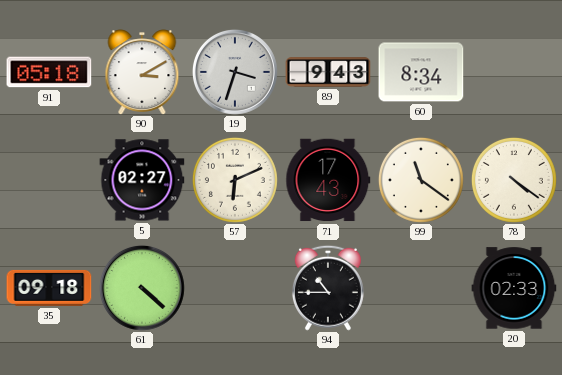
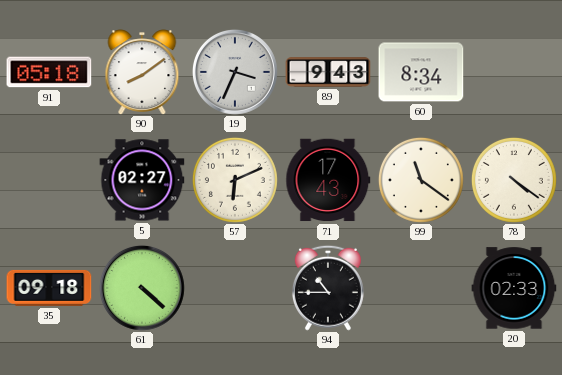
90: 3:10 -> 8:09
19: 3:33 -> 3:34
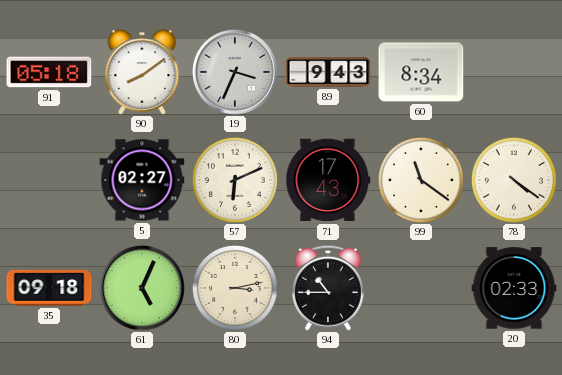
61: 4:22 -> 5:04
80: none -> 3:13
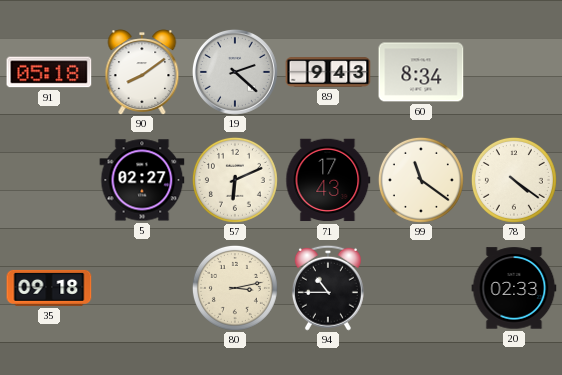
19: 3:34 -> 2:22
61: 5:04 -> none
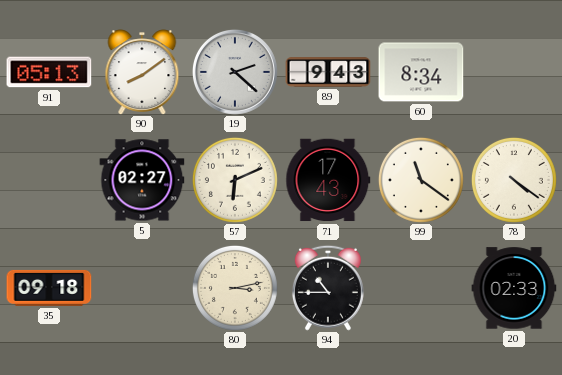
91: 05:18 -> 05:13
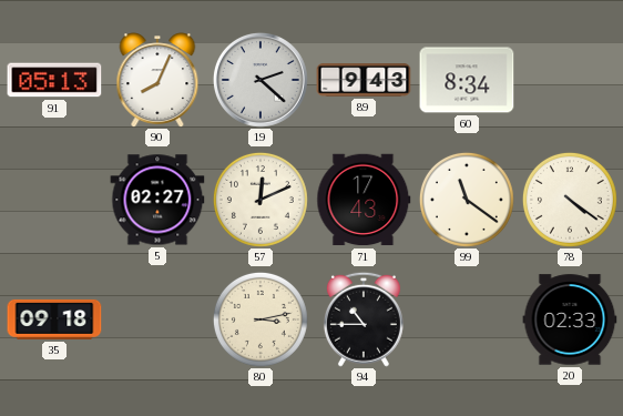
90: 8:09 -> 8:04
57: 6:11 -> 12:11
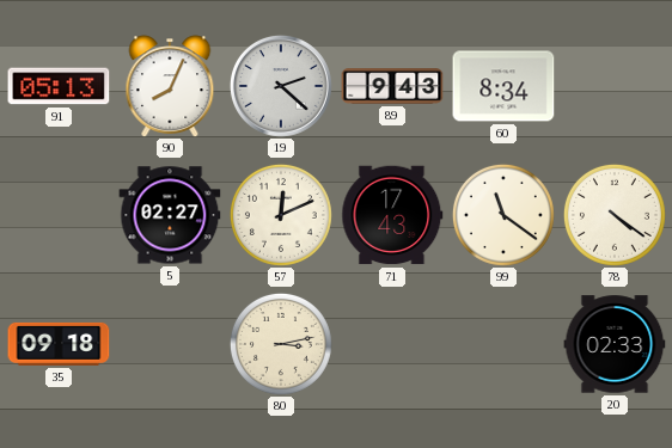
94: 10:45 -> none
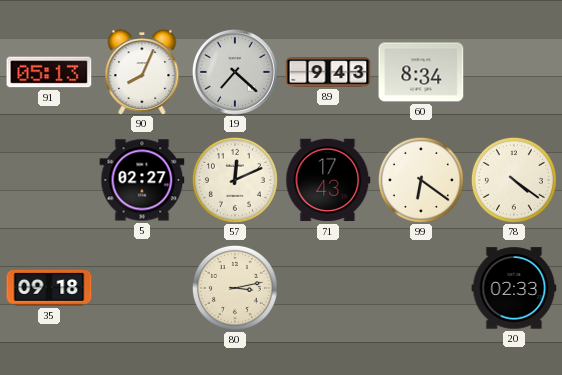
19: 2:22 -> 7:22
99: 11:21 -> 6:21
